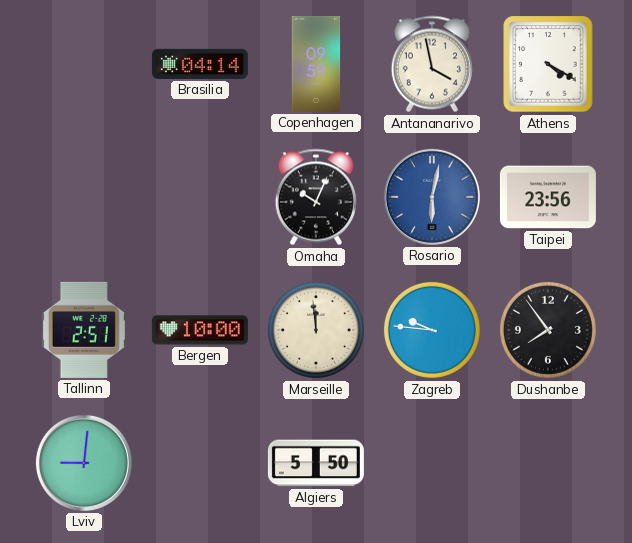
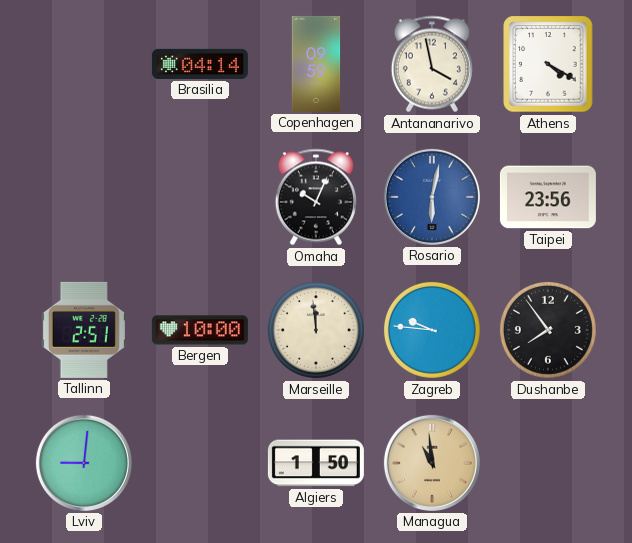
Algiers: 5:50 -> 1:50
Managua: none -> 10:59
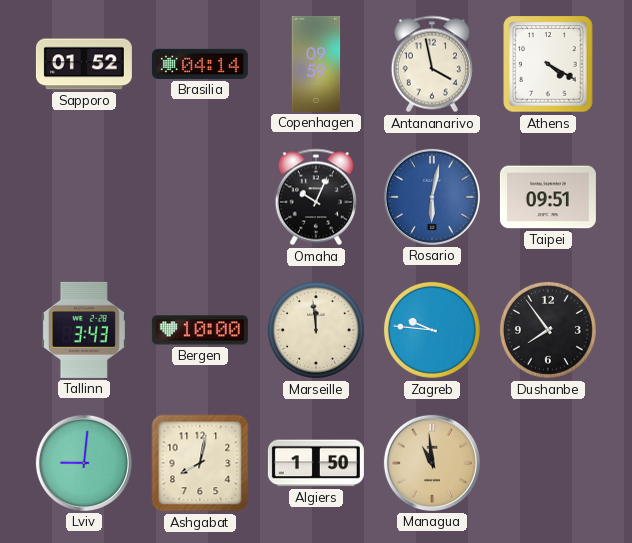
Sapporo: none -> 01:52
Taipei: 23:56 -> 09:51
Tallinn: 2:51 -> 3:43
Ashgabat: none -> 8:02
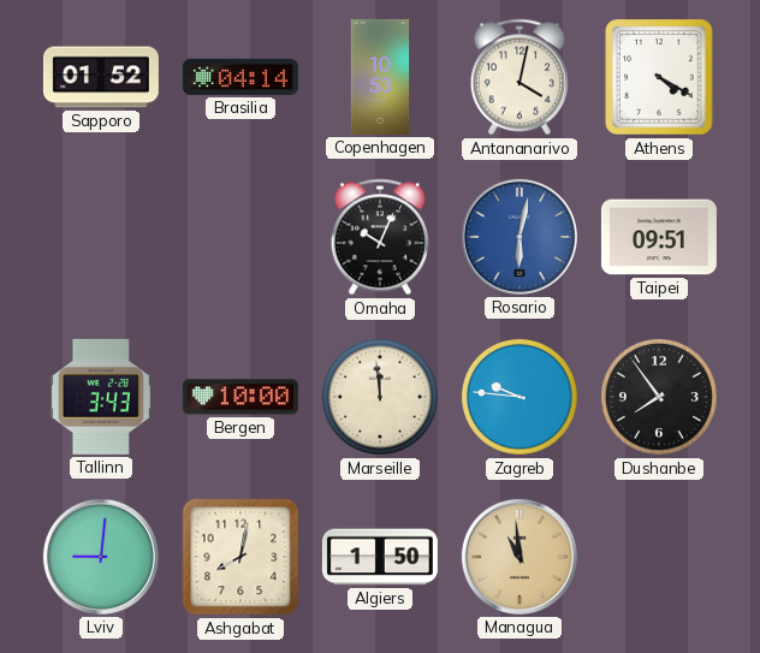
Copenhagen: 09:59 -> 10:53
Antananarivo: 3:58 -> 4:02
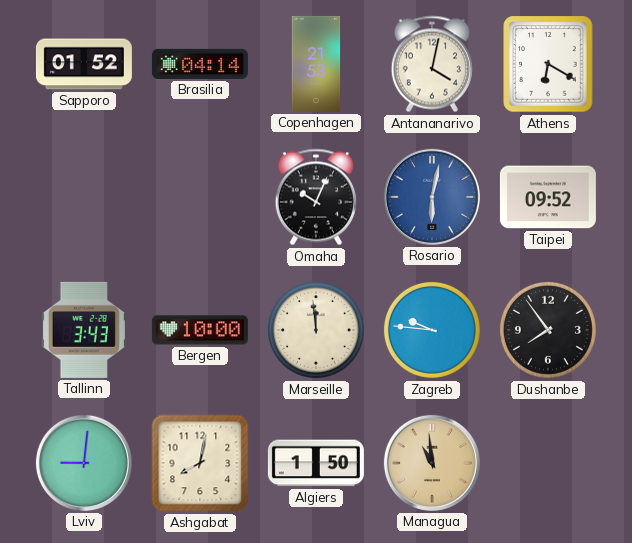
Copenhagen: 10:53 -> 21:53
Athens: 4:20 -> 6:20
Taipei: 09:51 -> 09:52
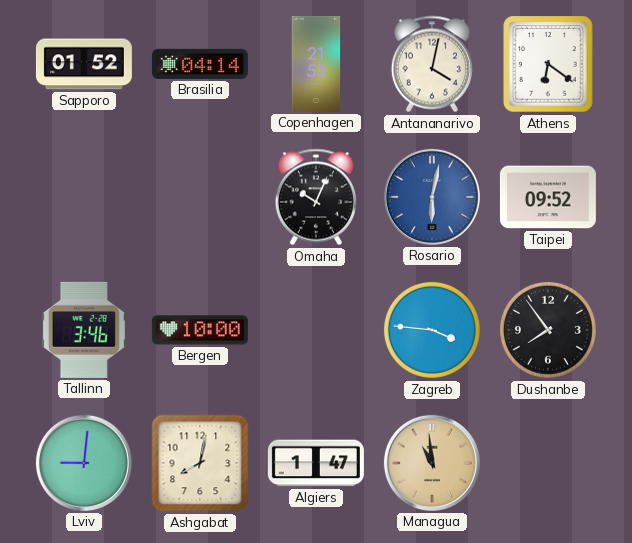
Athens: 6:20 -> 6:21
Tallinn: 3:43 -> 3:46
Marseille: 11:59 -> none
Zagreb: 9:46 -> 3:46
Algiers: 1:50 -> 1:47
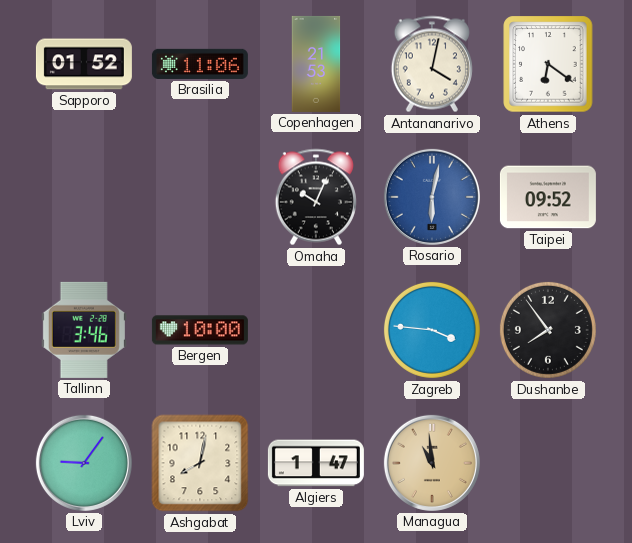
Brasilia: 04:14 -> 11:06
Lviv: 9:01 -> 9:06
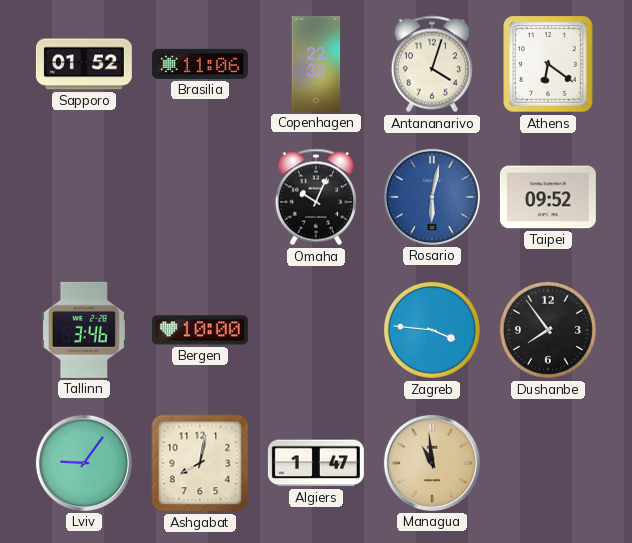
Copenhagen: 21:53 -> 22:33
Antananarivo: 4:02 -> 4:03
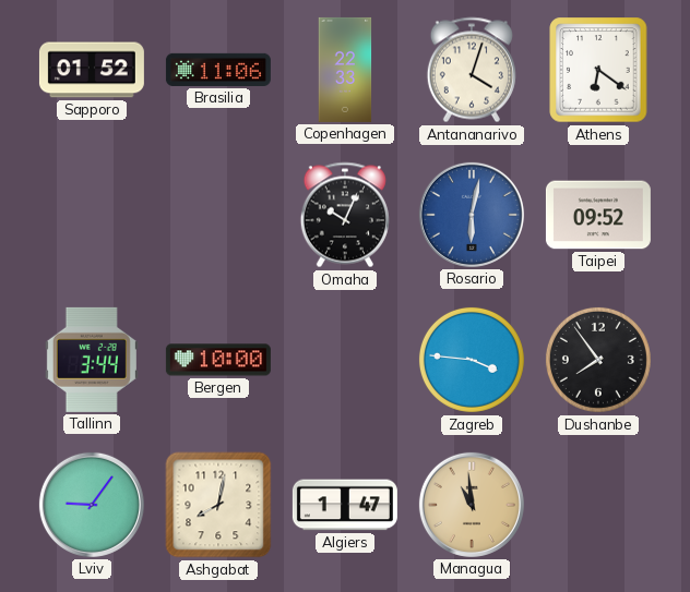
Tallinn: 3:46 -> 3:44
